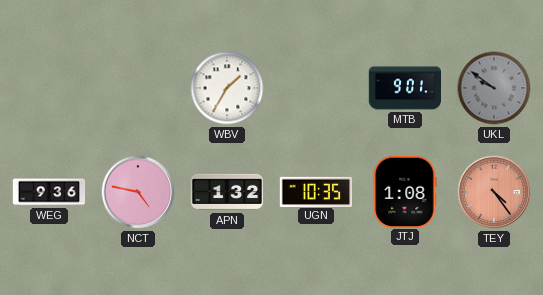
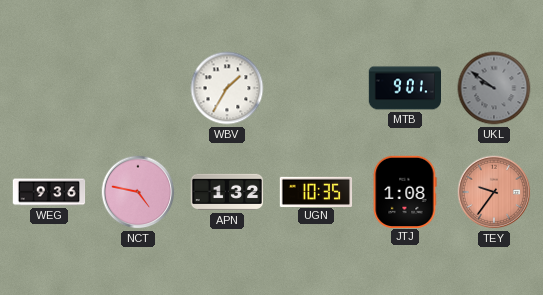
TEY: 4:24 -> 9:36
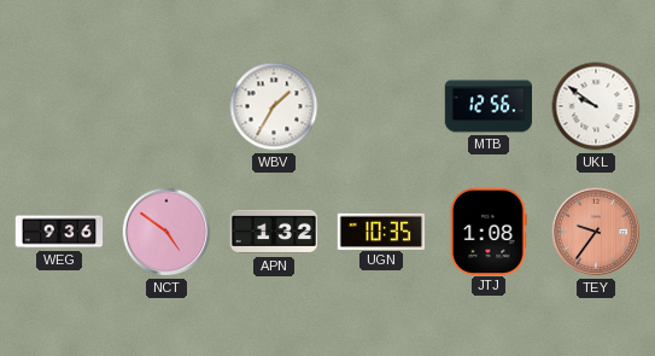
MTB: 9:01 -> 12:56
UKL dial: grey -> white
NCT: 4:47 -> 4:51
